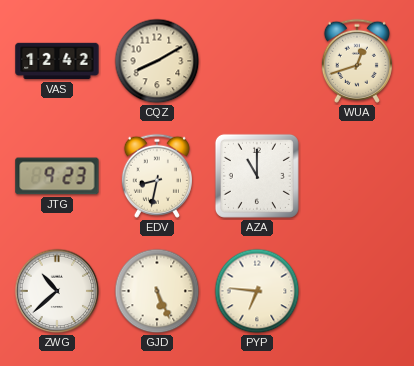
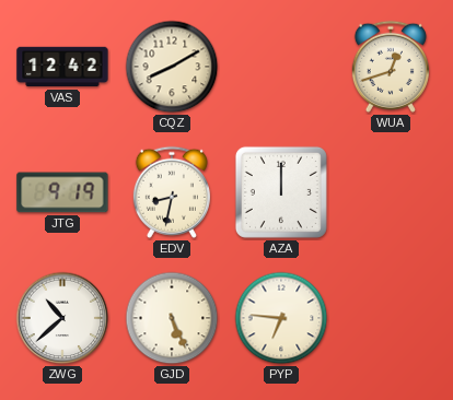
JTG: 9:23 -> 9:19
AZA: 11:00 -> 12:00
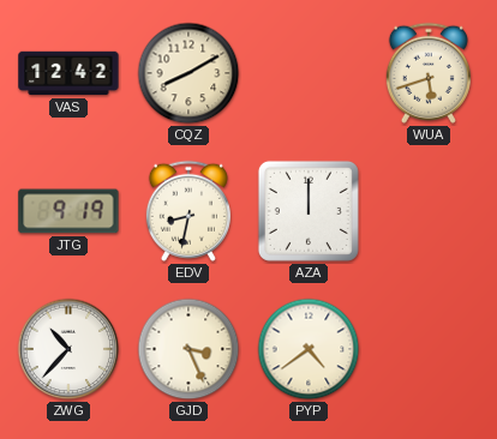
WUA: 12:42 -> 5:42
ZWG: 10:38 -> 10:37
GJD: 5:26 -> 3:26
PYP: 6:46 -> 4:39
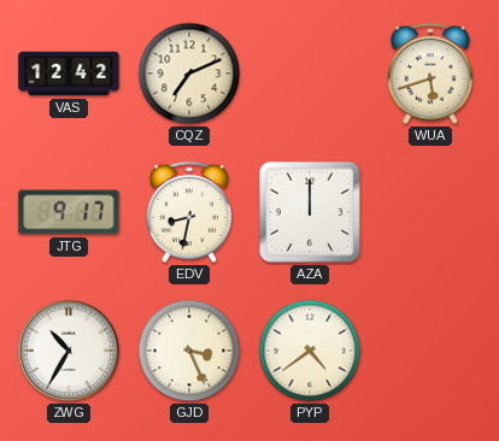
CQZ: 8:10 -> 7:11
JTG: 9:19 -> 9:17
ZWG: 10:37 -> 10:35
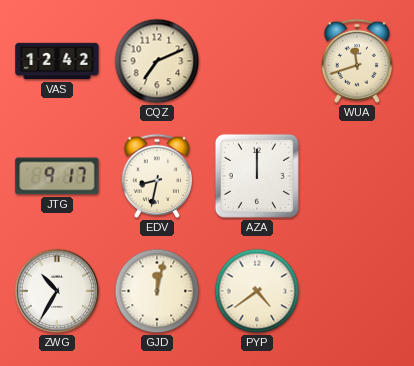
WUA: 5:42 -> 11:42
GJD: 3:26 -> 12:02
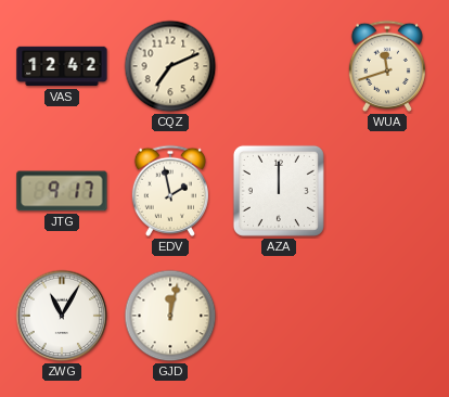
EDV: 8:32 -> 1:58
ZWG: 10:35 -> 11:05
PYP: 4:39 -> none
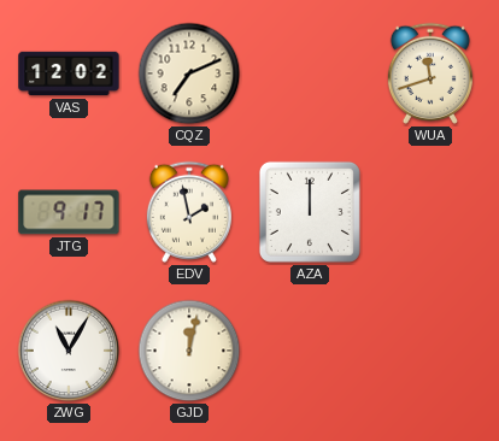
VAS: 12:42 -> 12:02
